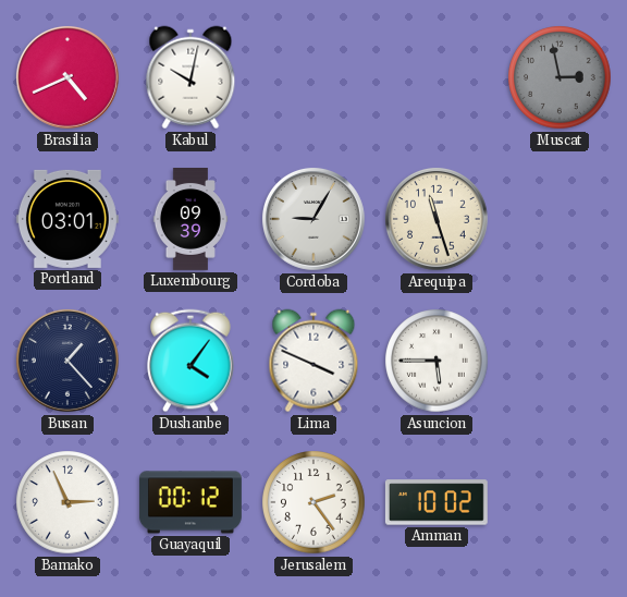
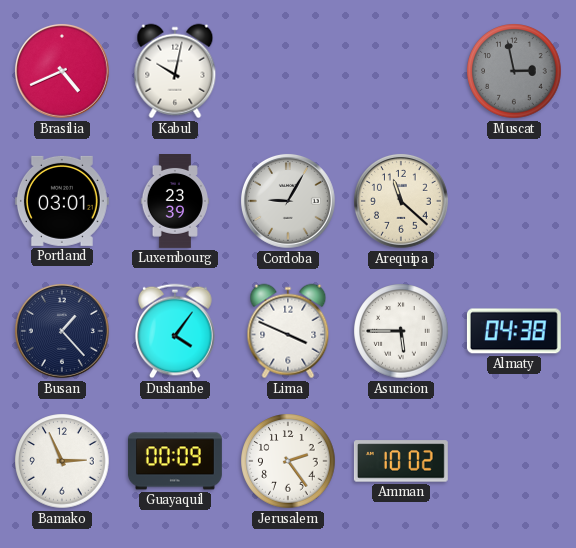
Luxembourg: 09:39 -> 23:39
Arequipa: 11:27 -> 11:22
Almaty: none -> 04:38
Guayaquil: 00:12 -> 00:09
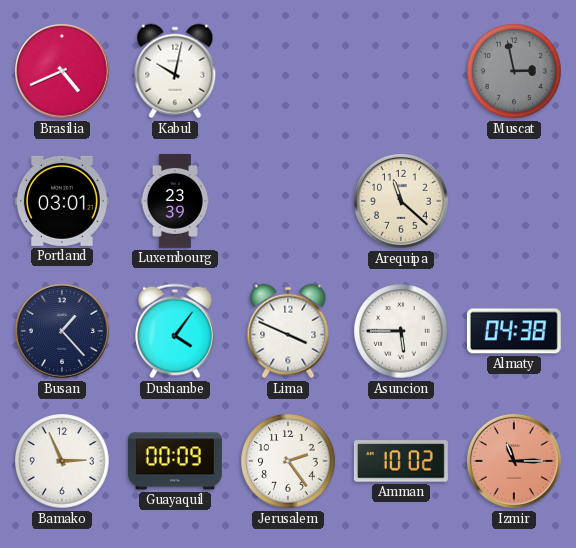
Cordoba: 9:05 -> none
Izmir: none -> 11:15
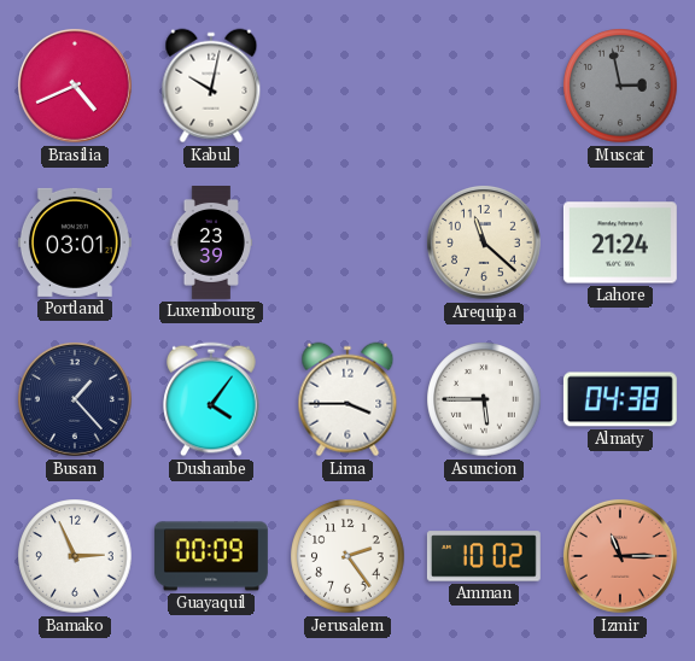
Lahore: none -> 21:24
Lima: 3:49 -> 3:45
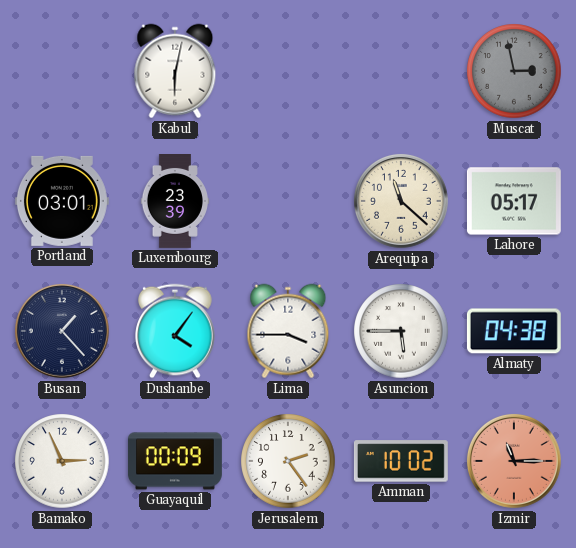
Brasilia: 4:41 -> none
Kabul: 10:02 -> 6:02
Lahore: 21:24 -> 05:17
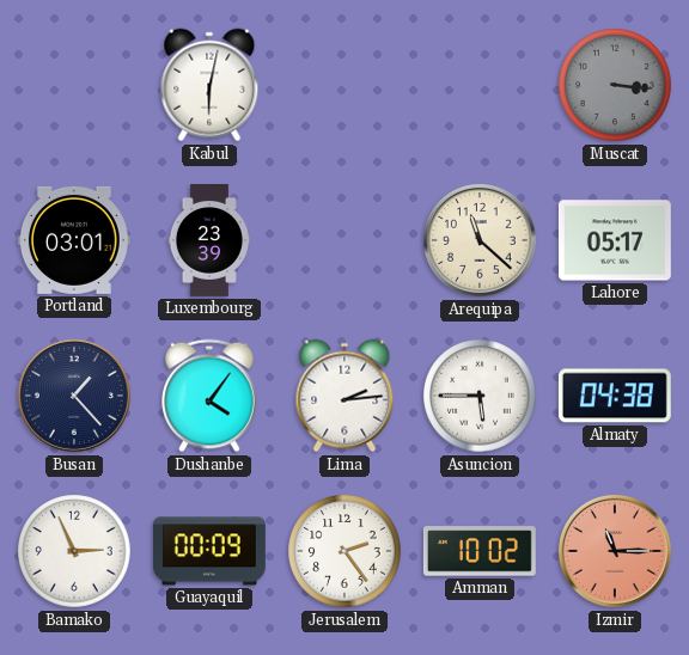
Muscat: 2:58 -> 3:16
Lima: 3:45 -> 2:14
